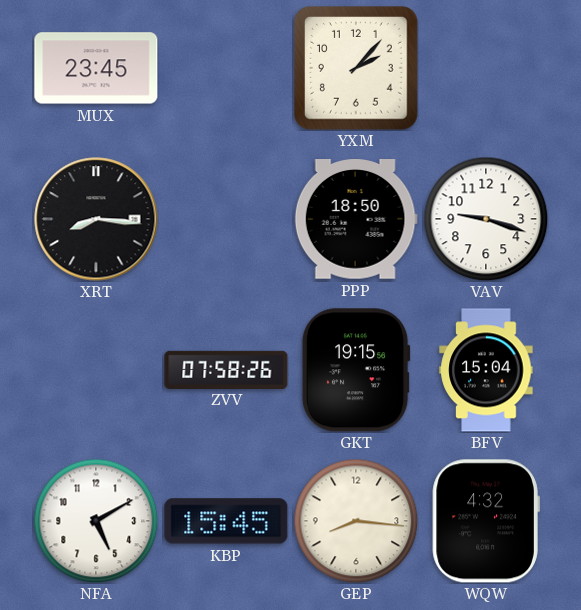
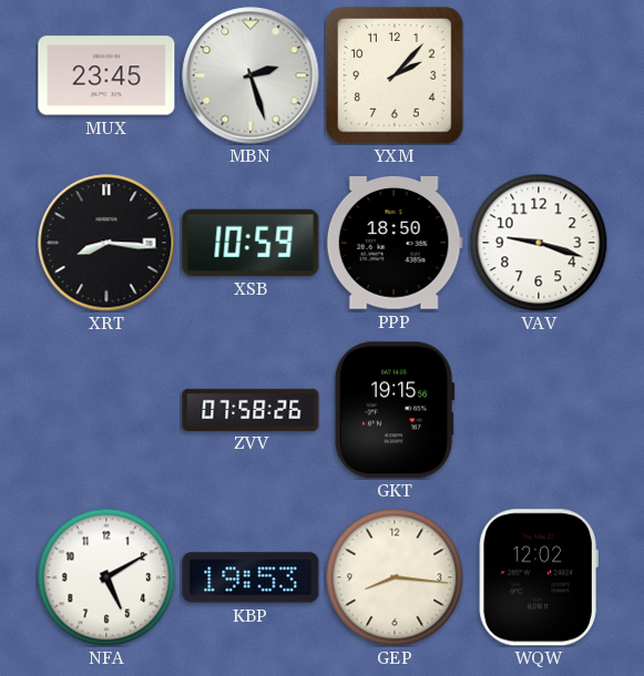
MBN: none -> 2:27
XSB: none -> 10:59
BFV: 15:04 -> none
KBP: 15:45 -> 19:53
WQW: 4:32 -> 12:02
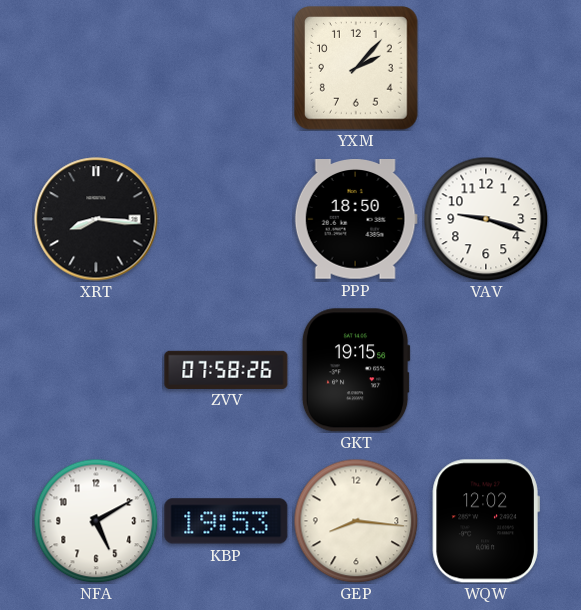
MUX: 23:45 -> none
MBN: 2:27 -> none
XSB: 10:59 -> none
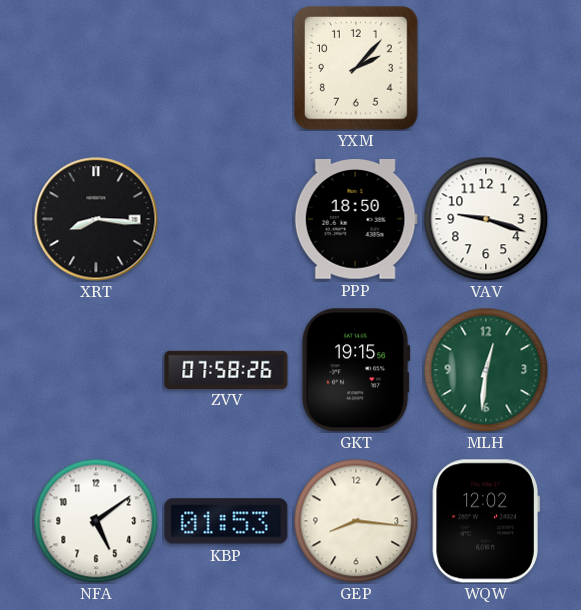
MLH: none -> 12:31
NFA: 5:10 -> 5:09
KBP: 19:53 -> 01:53
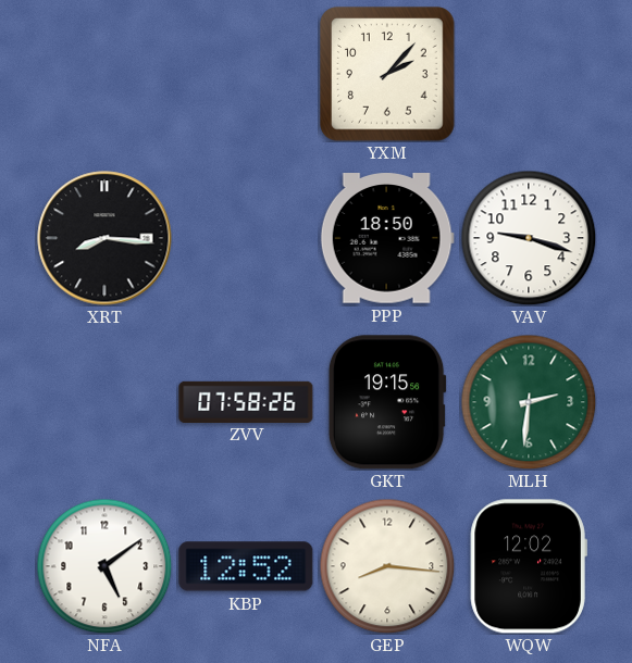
MLH: 12:31 -> 2:31
KBP: 01:53 -> 12:52
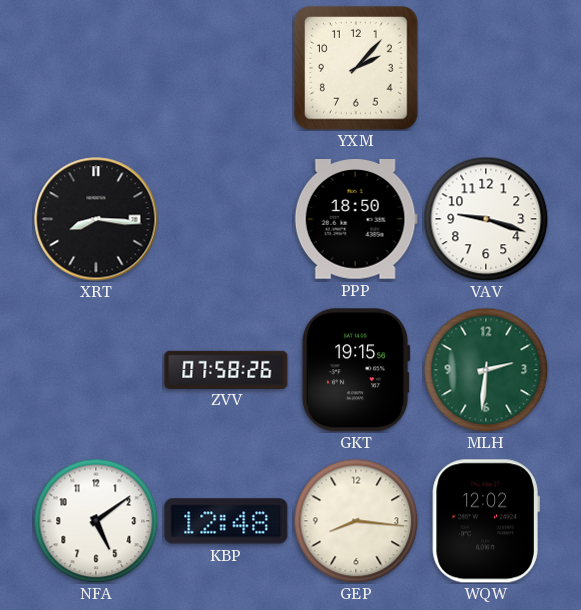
KBP: 12:52 -> 12:48
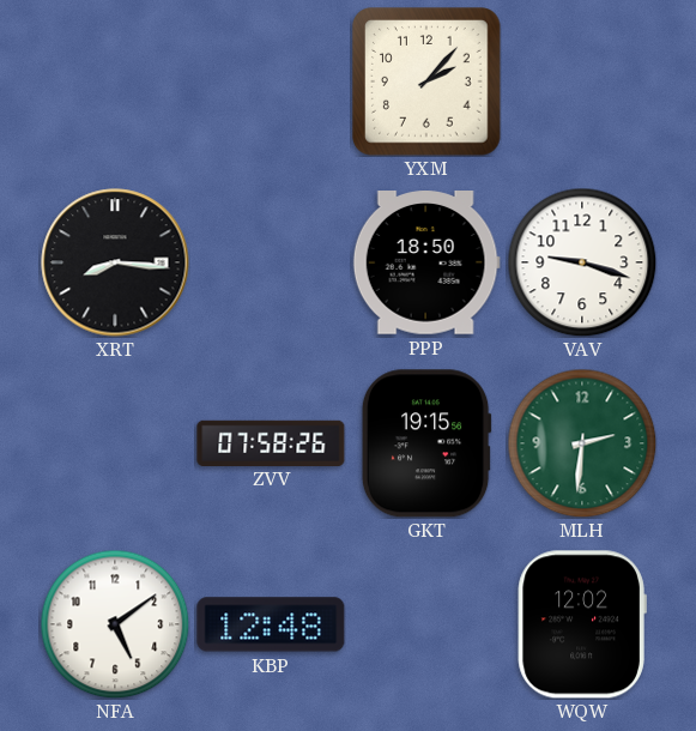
GEP: 8:16 -> none
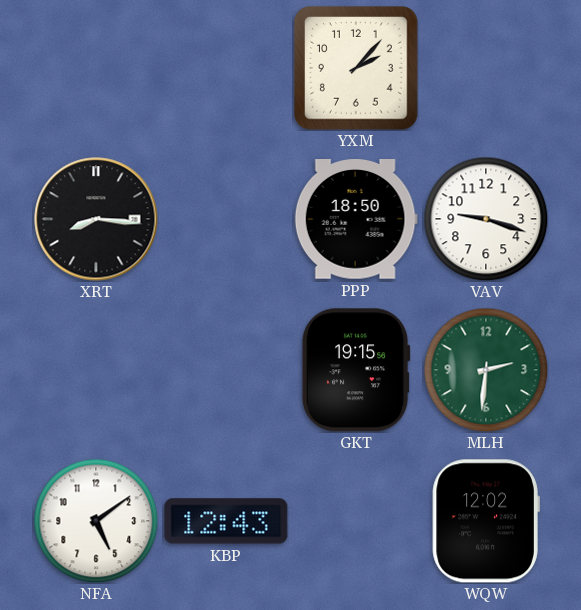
ZVV: 07:58 -> none
KBP: 12:48 -> 12:43
